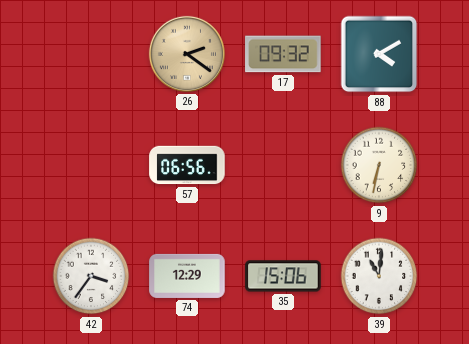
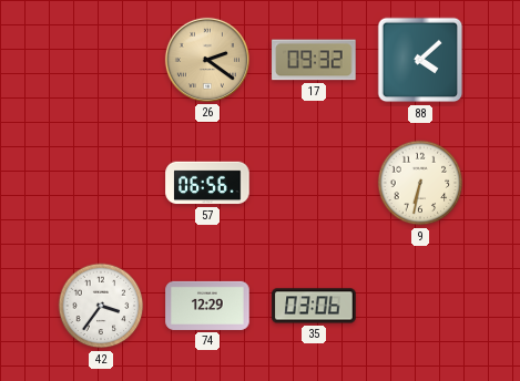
88: 4:10 -> 4:08
35: 15:06 -> 03:06
39: 11:01 -> none
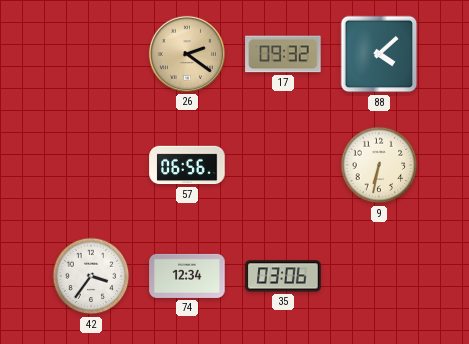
74: 12:29 -> 12:34
